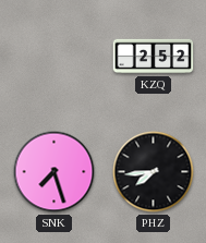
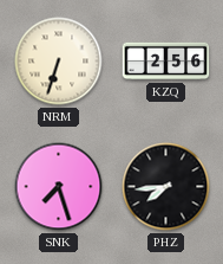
NRM: none -> 6:33
KZQ: 2:52 -> 2:56
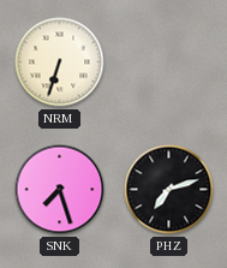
KZQ: 2:56 -> none
PHZ: 7:44 -> 7:12
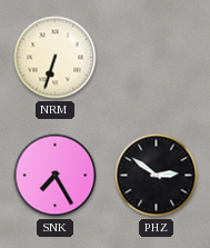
SNK: 7:27 -> 7:25
PHZ: 7:12 -> 2:51
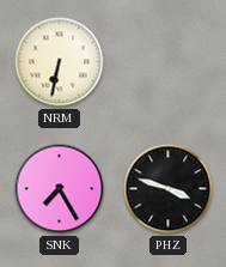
NRM: 6:33 -> 6:32
PHZ: 2:51 -> 3:48
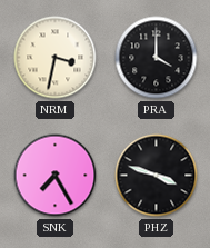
NRM: 6:32 -> 3:32
PRA: none -> 4:00
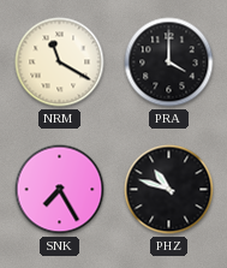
NRM: 3:32 -> 11:20
PHZ: 3:48 -> 10:48
